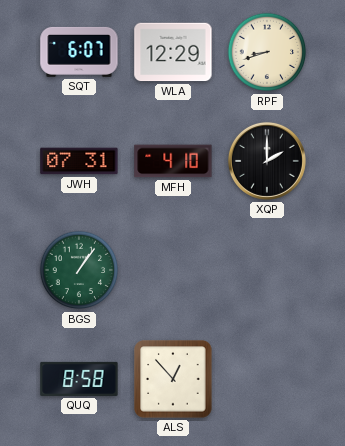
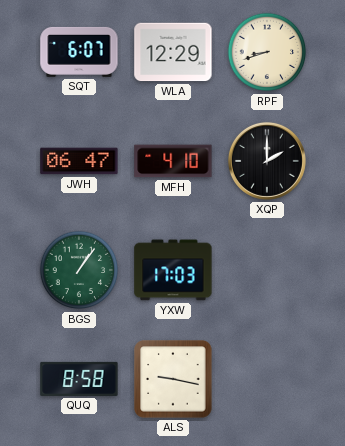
JWH: 07:31 -> 06:47
YXW: none -> 17:03
ALS: 12:53 -> 9:17
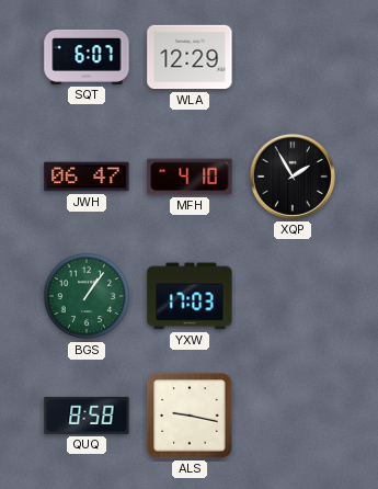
RPF: 8:42 -> none
XQP: 2:00 -> 1:55
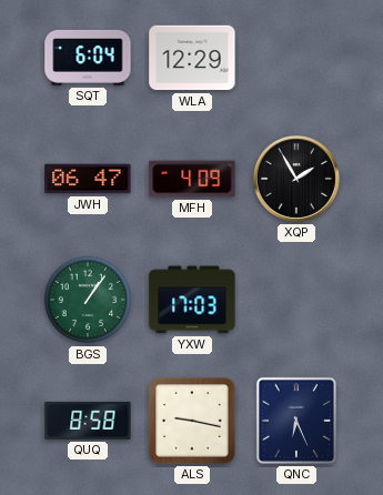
SQT: 6:07 -> 6:04
MFH: 4:10 -> 4:09
QNC: none -> 6:26
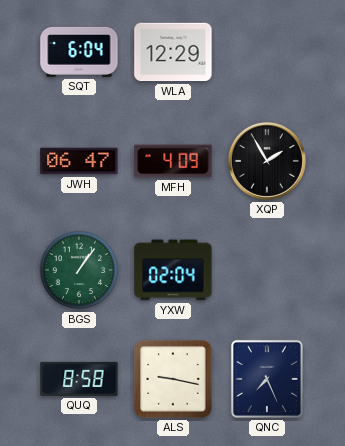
YXW: 17:03 -> 02:04
QNC: 6:26 -> 7:26
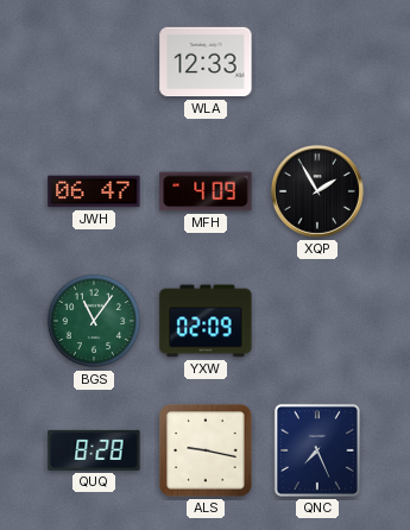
SQT: 6:04 -> none
WLA: 12:29 -> 12:33
BGS: 1:06 -> 11:06
YXW: 02:04 -> 02:09
QUQ: 8:58 -> 8:28
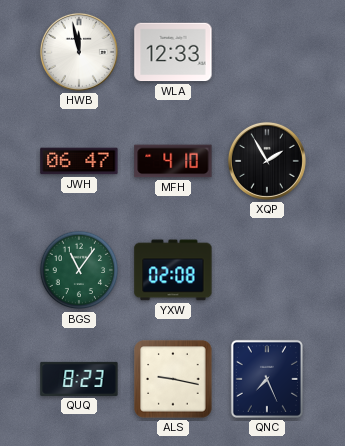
HWB: none -> 11:58
MFH: 4:09 -> 4:10
YXW: 02:09 -> 02:08
QUQ: 8:28 -> 8:23
